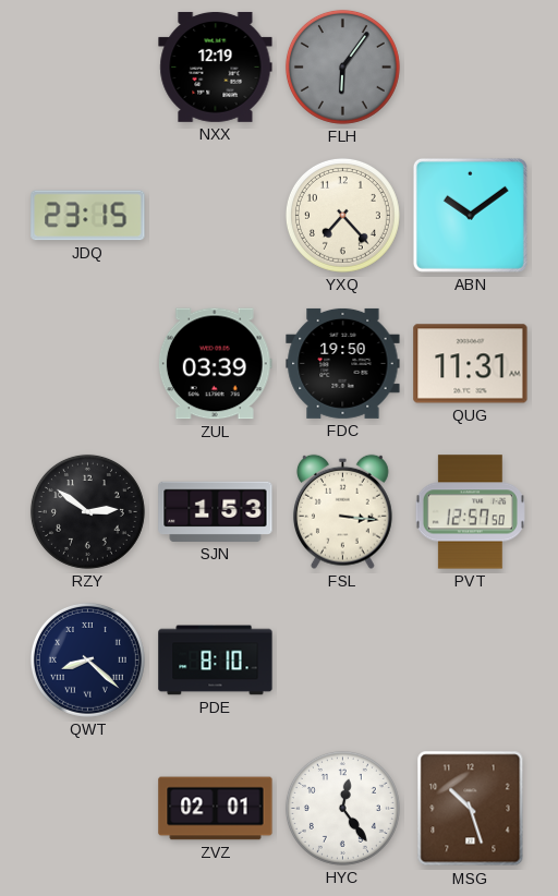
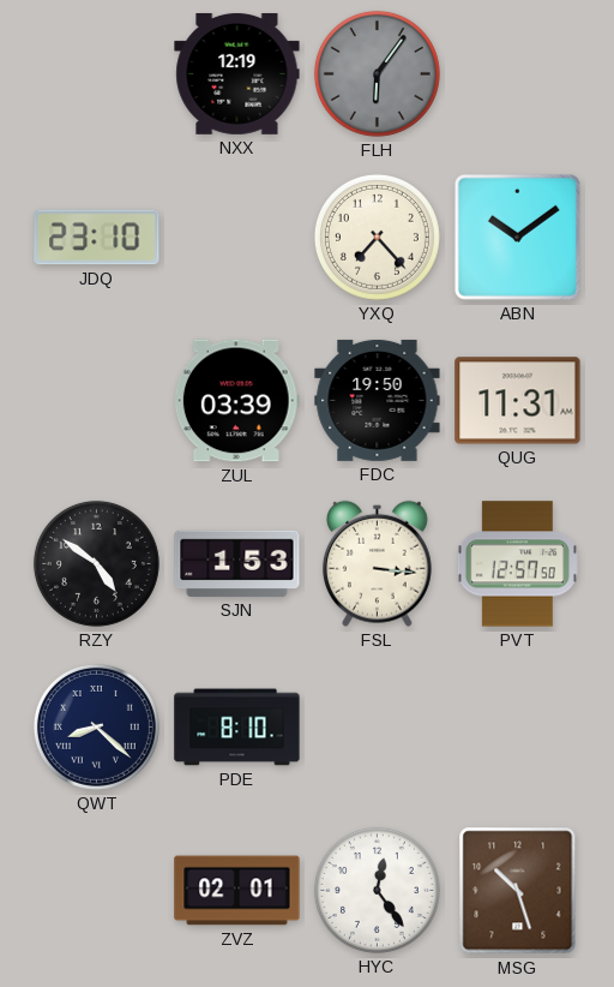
JDQ: 23:15 -> 23:10
RZY: 2:51 -> 4:51
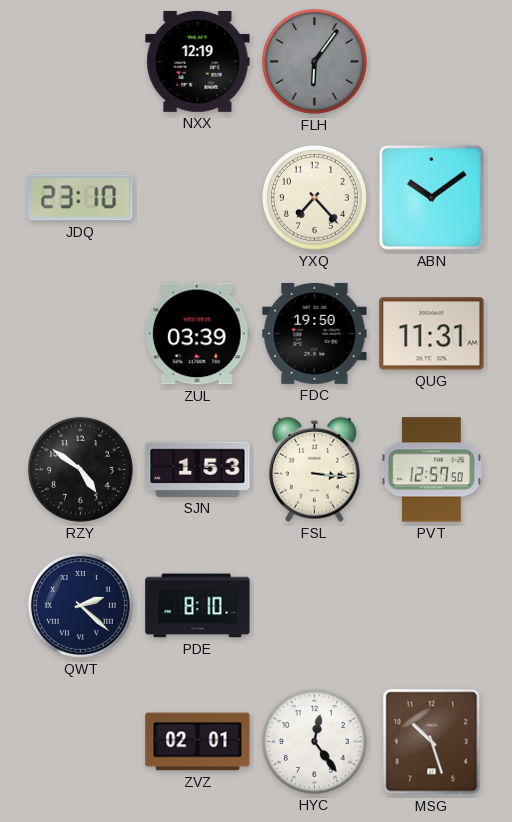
QWT: 8:22 -> 2:22
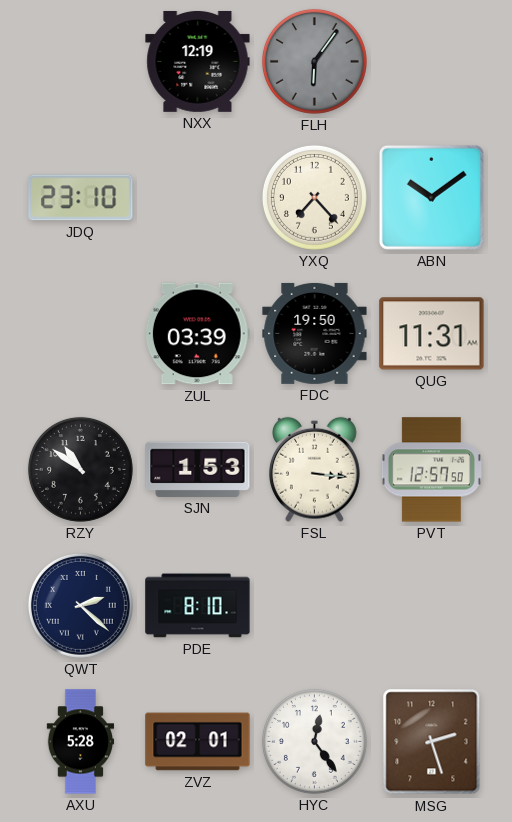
RZY: 4:51 -> 10:51
AXU: none -> 5:28
MSG: 10:27 -> 2:27
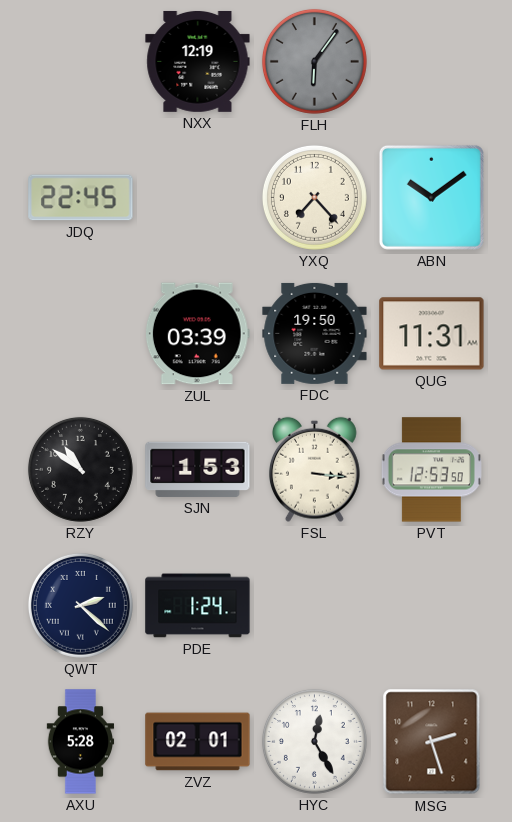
JDQ: 23:10 -> 22:45
PVT: 12:57 -> 12:53
PDE: 8:10 -> 1:24
HYC: 12:24 -> 12:25
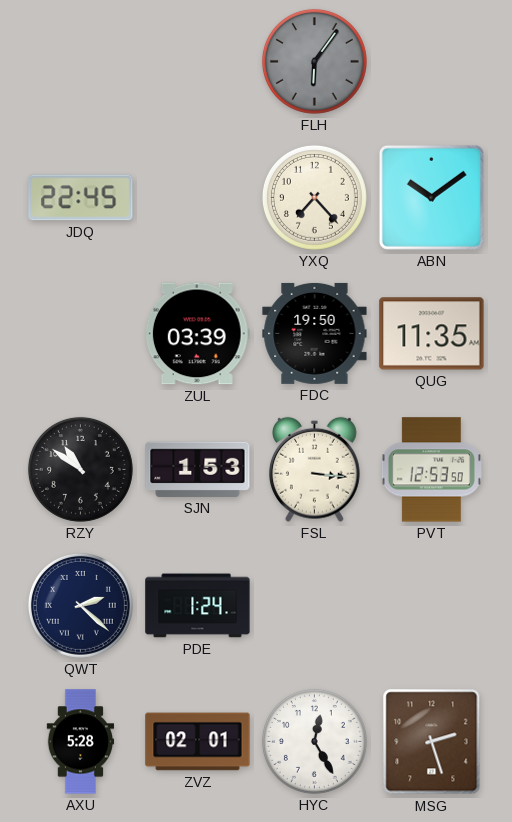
NXX: 12:19 -> none
QUG: 11:31 -> 11:35
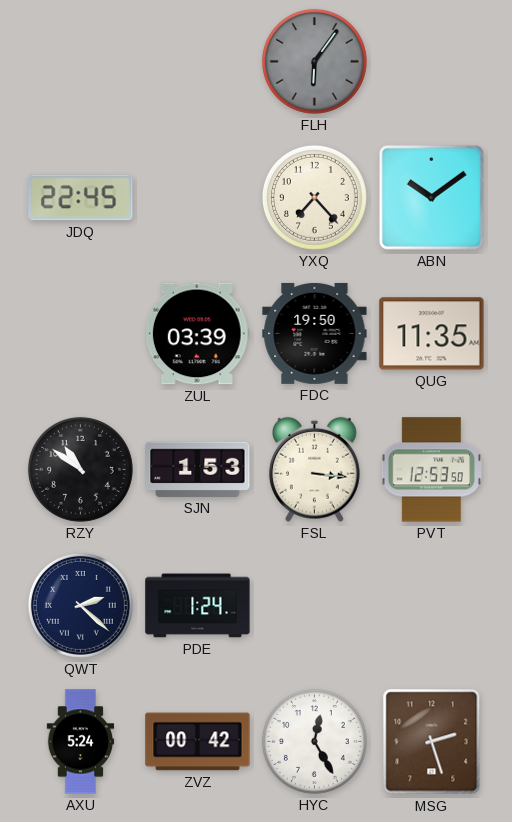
AXU: 5:28 -> 5:24
ZVZ: 02:01 -> 00:42
